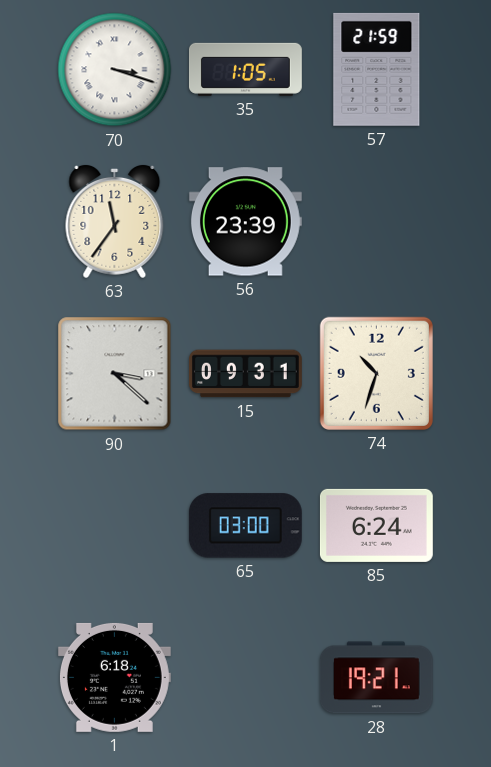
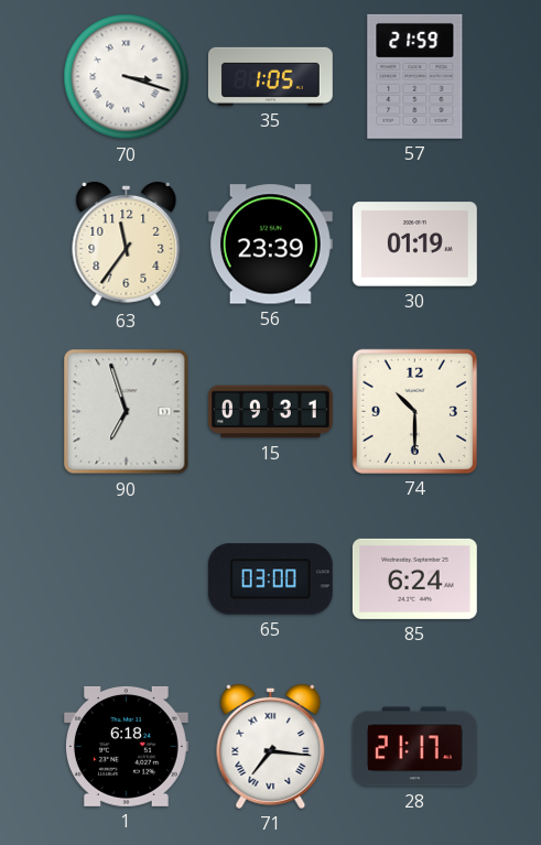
30: none -> 01:19
90: 3:22 -> 6:57
74: 10:33 -> 10:30
71: none -> 7:16
28: 19:21 -> 21:17
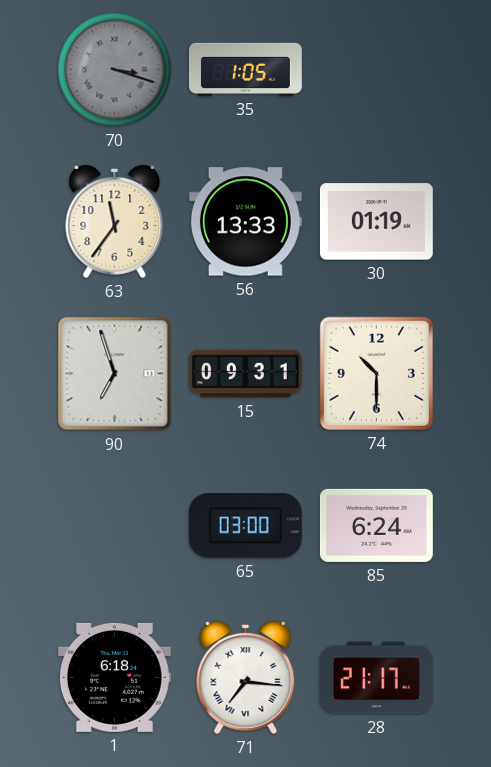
70 dial: white -> grey
57: 21:59 -> none
56: 23:39 -> 13:33
